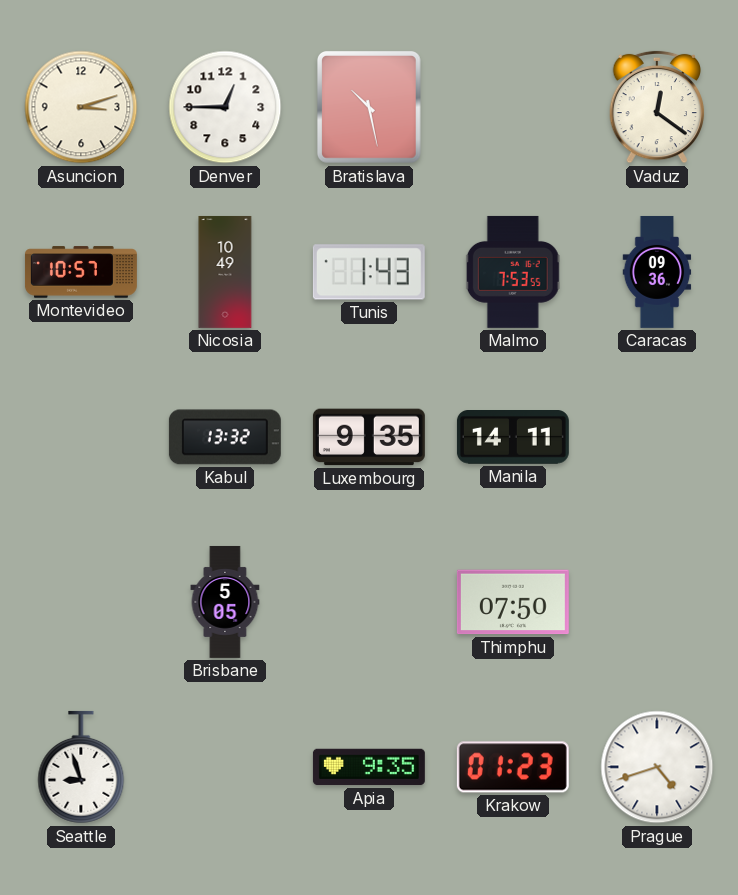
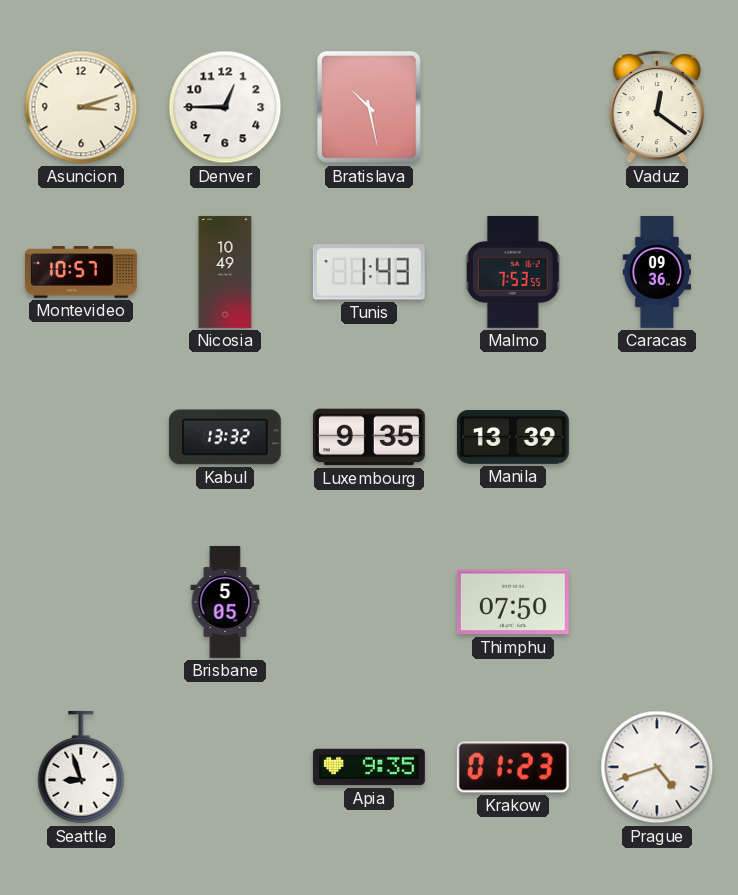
Manila: 14:11 -> 13:39
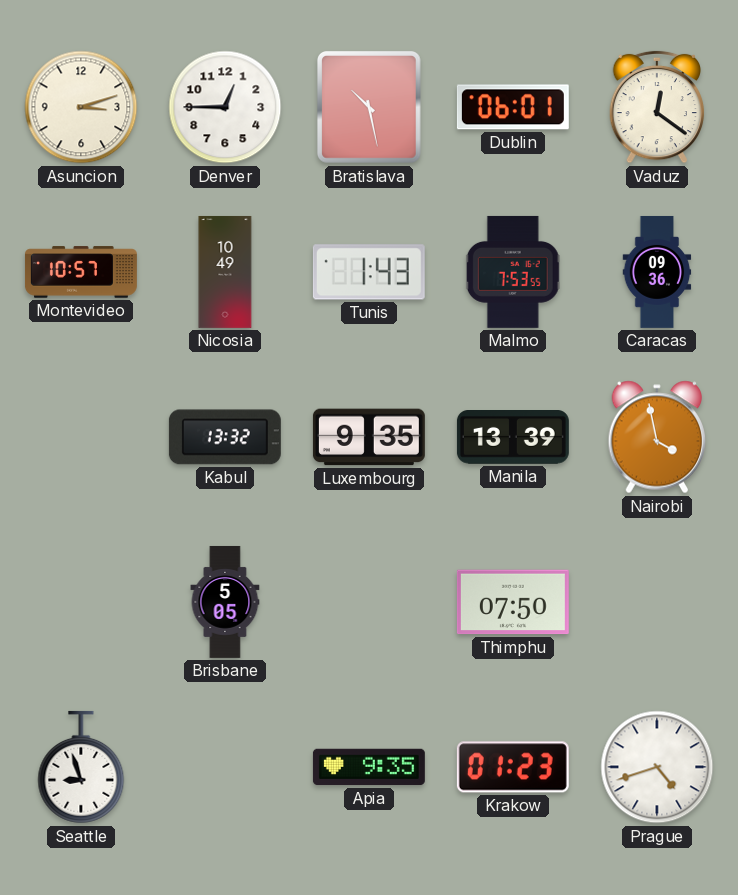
Dublin: none -> 06:01
Nairobi: none -> 3:58
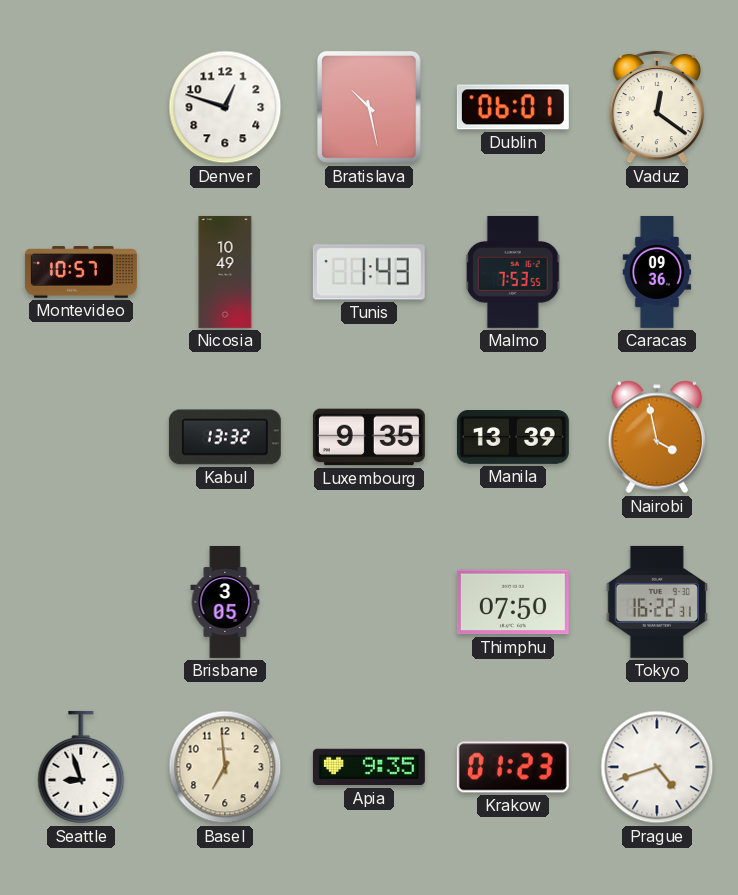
Asuncion: 3:12 -> none
Denver: 12:45 -> 12:48
Brisbane: 5:05 -> 3:05
Tokyo: none -> 16:22
Basel: none -> 6:59
